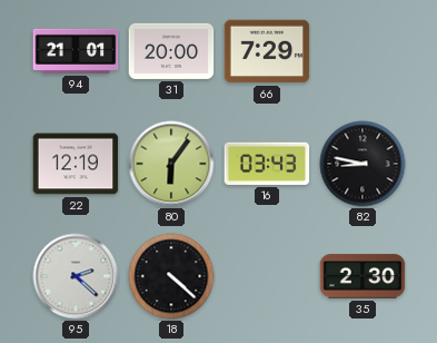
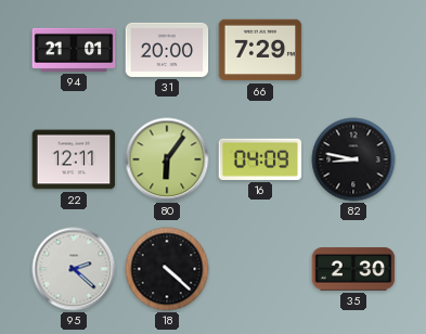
22: 12:19 -> 12:11
16: 03:43 -> 04:09
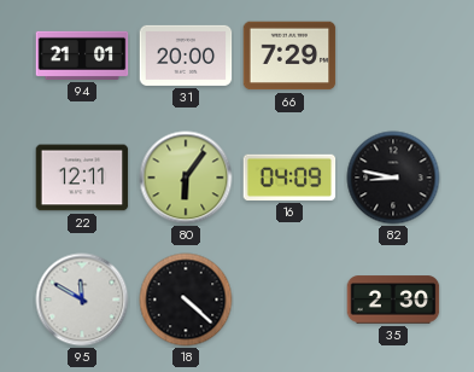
95: 2:22 -> 11:50
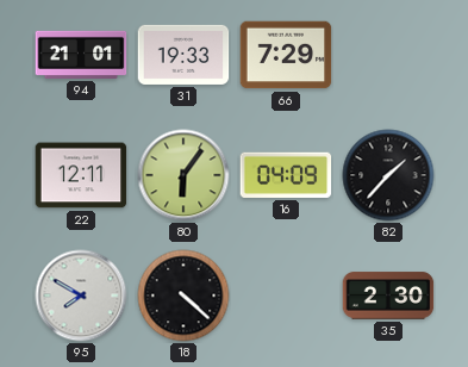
31: 20:00 -> 19:33
82: 8:47 -> 1:37
95: 11:50 -> 7:50
